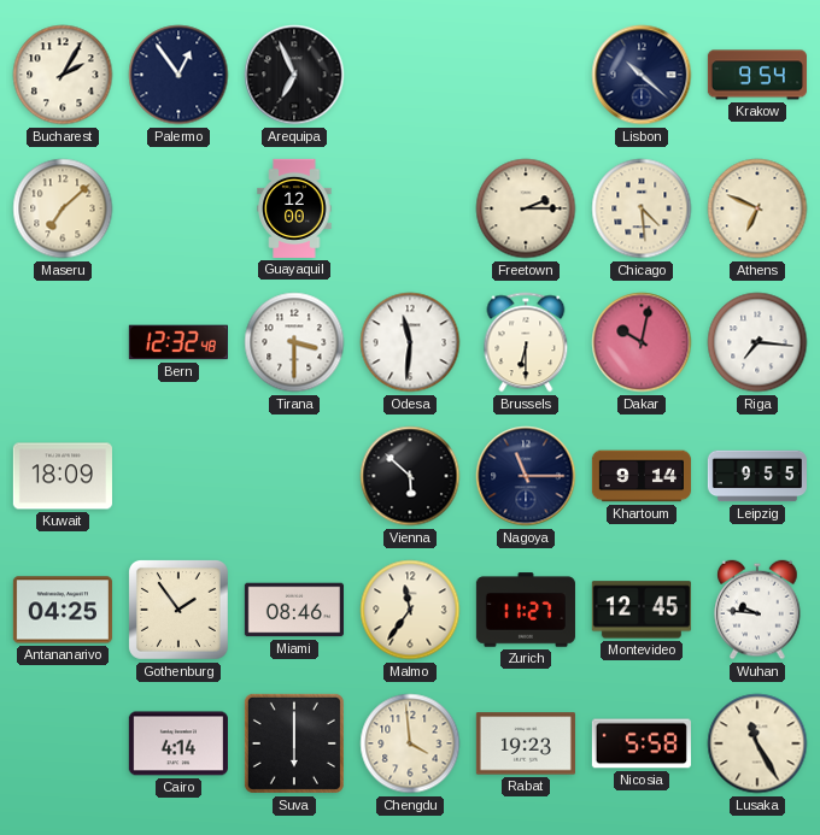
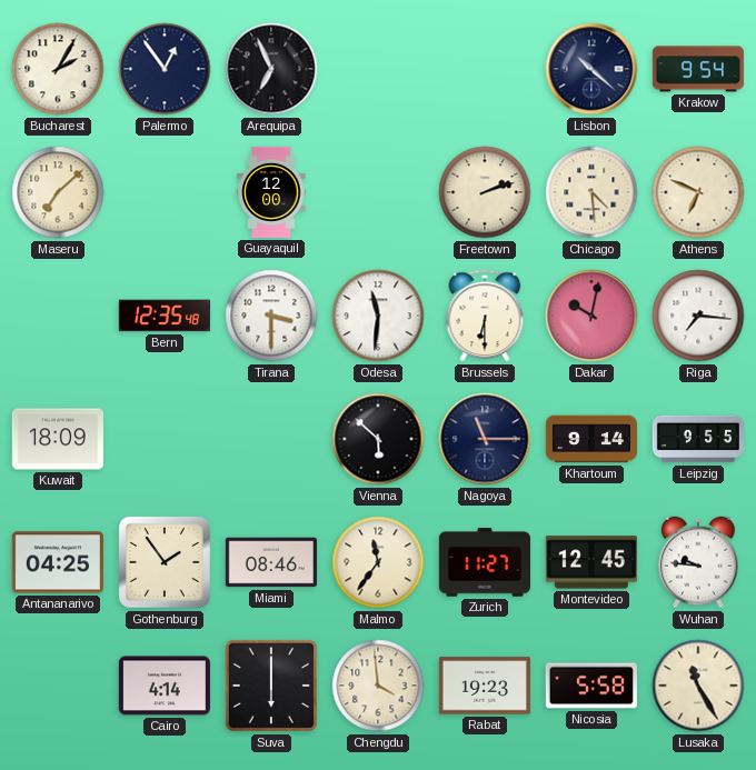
Freetown: 2:15 -> 2:12
Bern: 12:32 -> 12:35
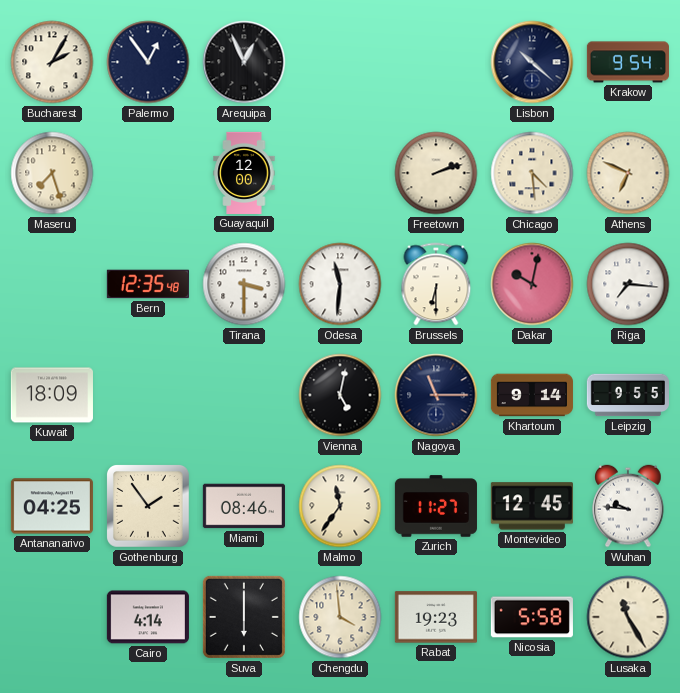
Arequipa: 6:56 -> 12:56
Maseru: 7:08 -> 7:27
Vienna: 5:52 -> 5:02
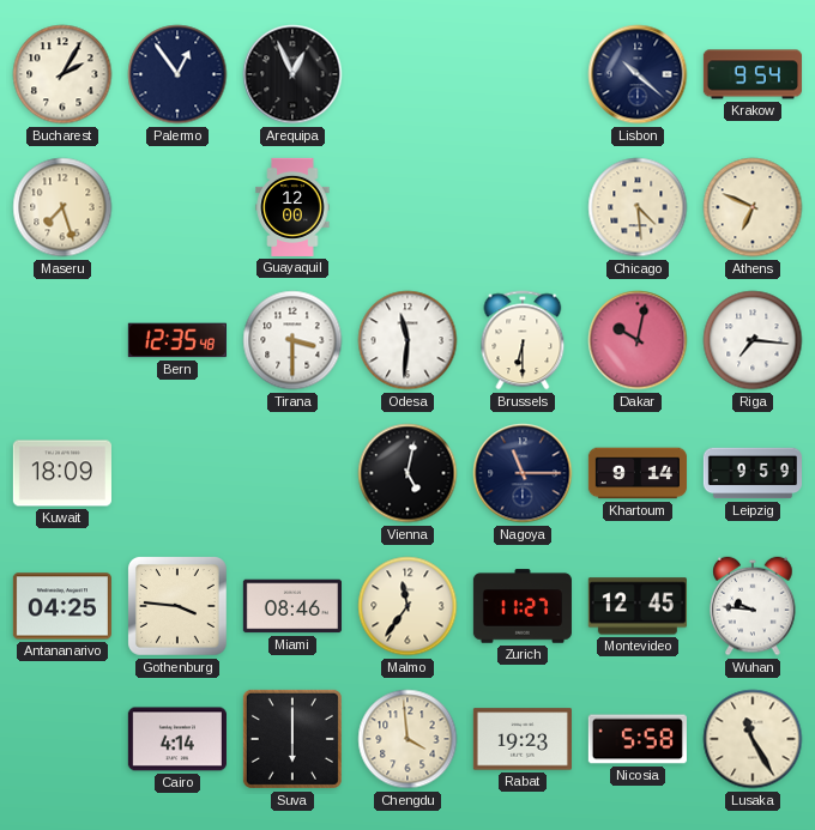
Freetown: 2:12 -> none
Leipzig: 9:55 -> 9:59
Gothenburg: 1:54 -> 3:46
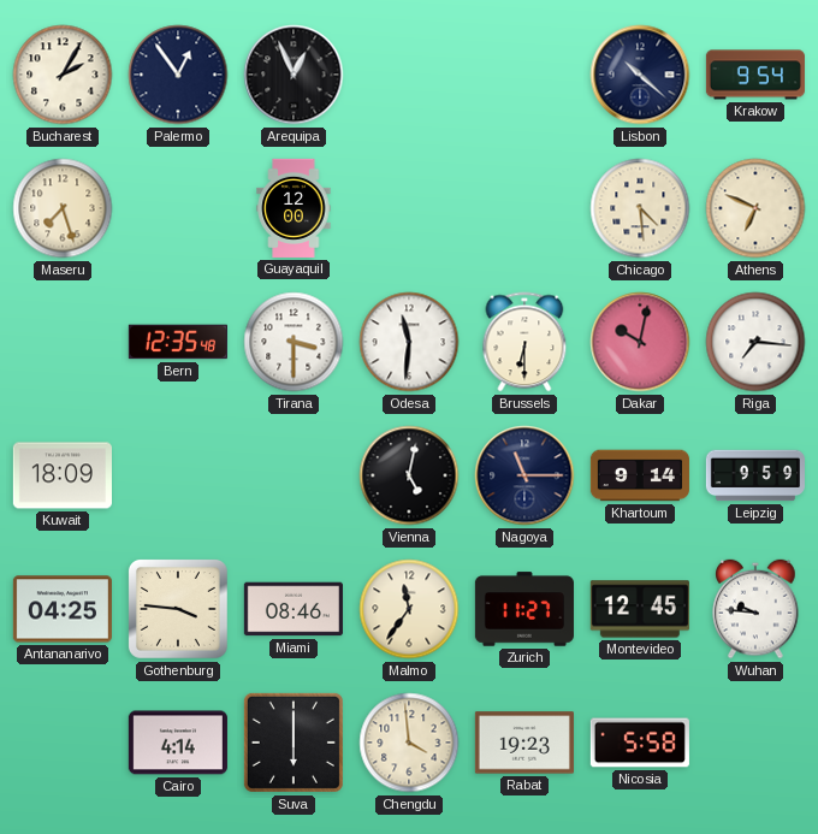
Lusaka: 11:25 -> none
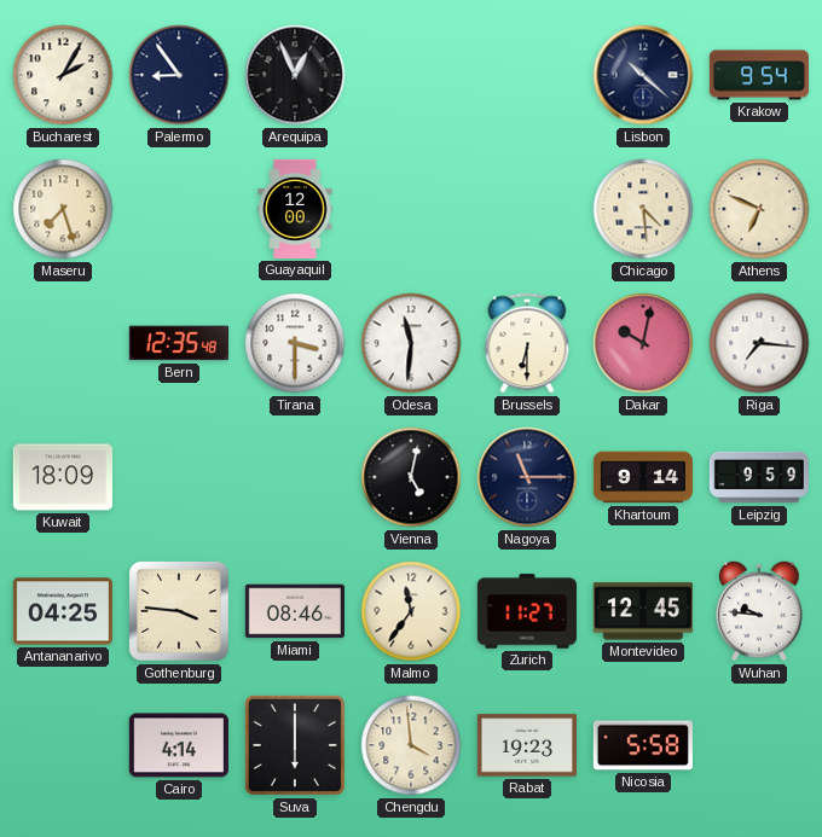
Palermo: 12:54 -> 8:54
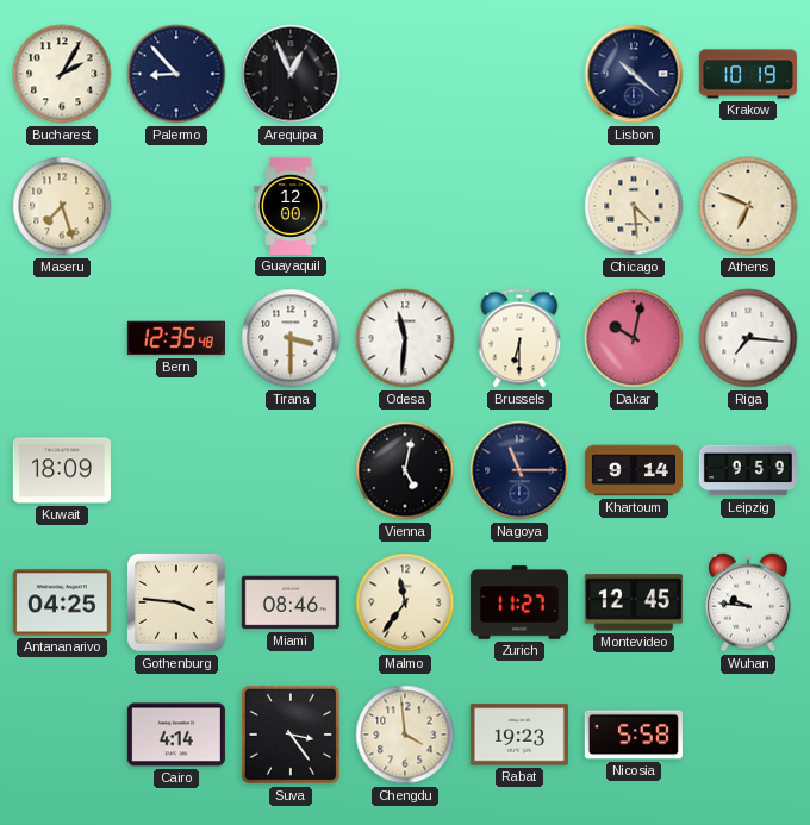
Palermo: 8:54 -> 8:53
Krakow: 9:54 -> 10:19
Suva: 6:00 -> 3:24
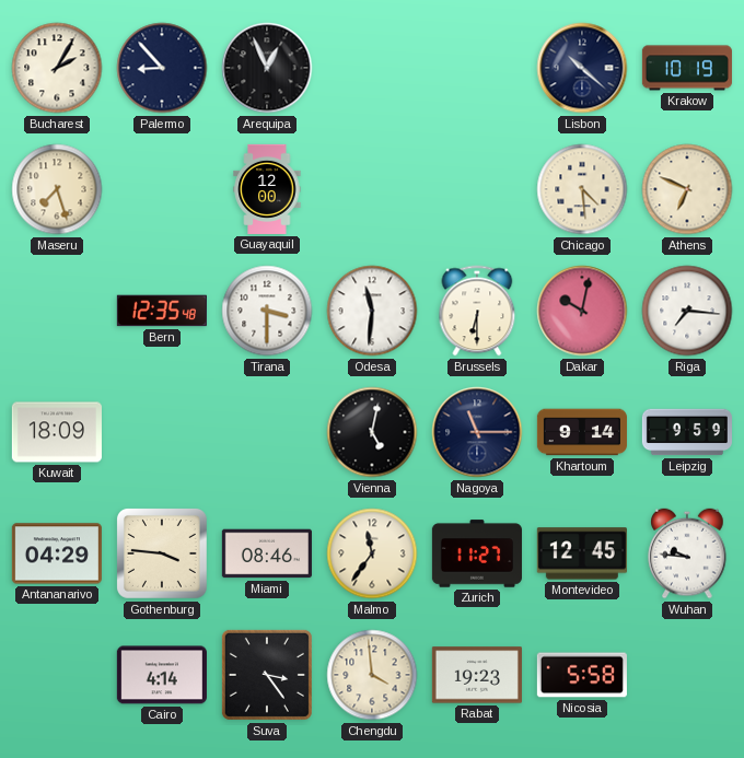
Antananarivo: 04:25 -> 04:29
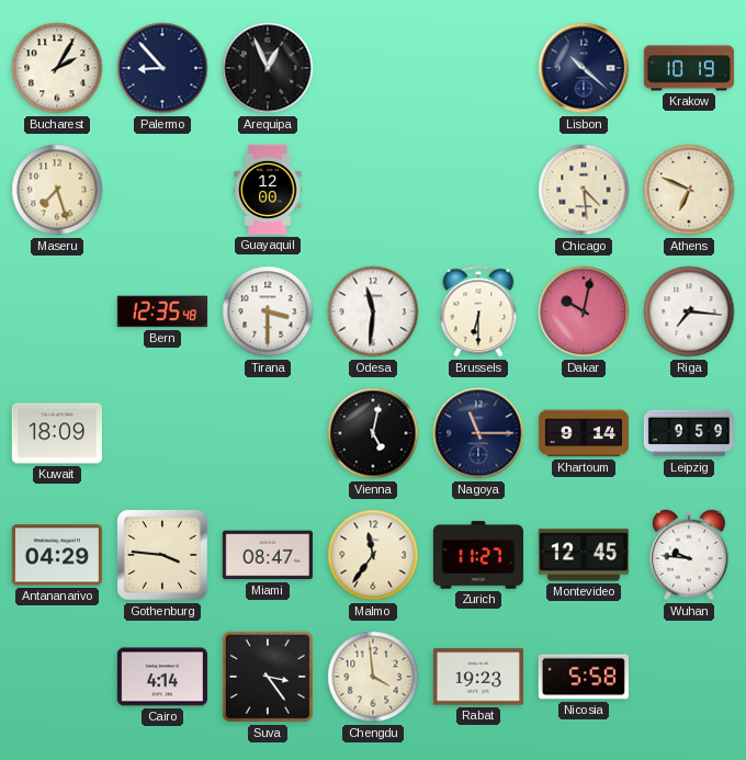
Miami: 08:46 -> 08:47
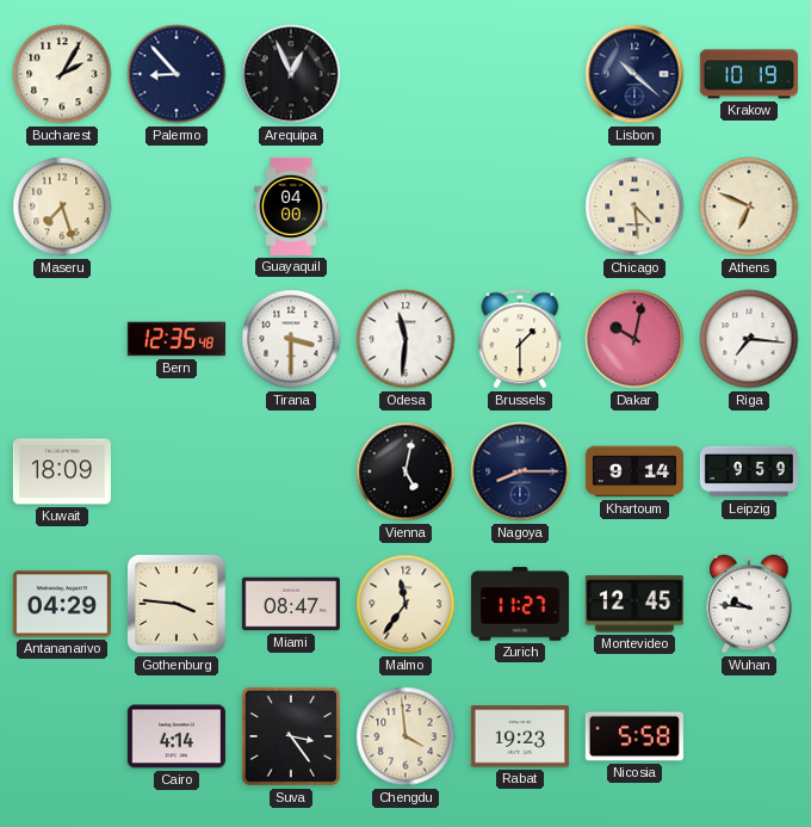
Guayaquil: 12:00 -> 04:00
Brussels: 6:30 -> 1:30
Nagoya: 11:15 -> 8:15
